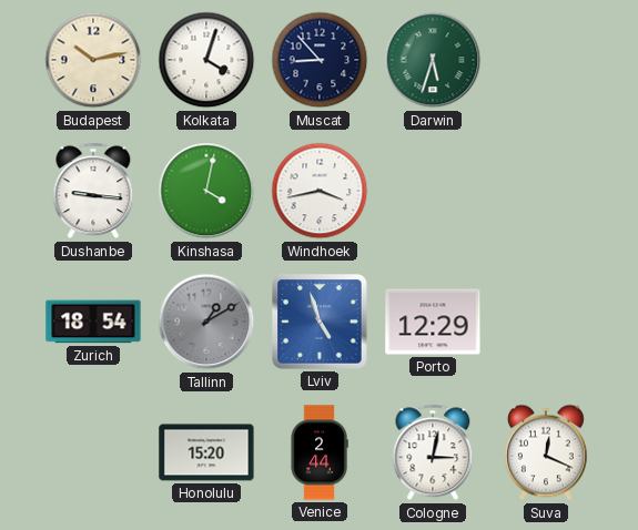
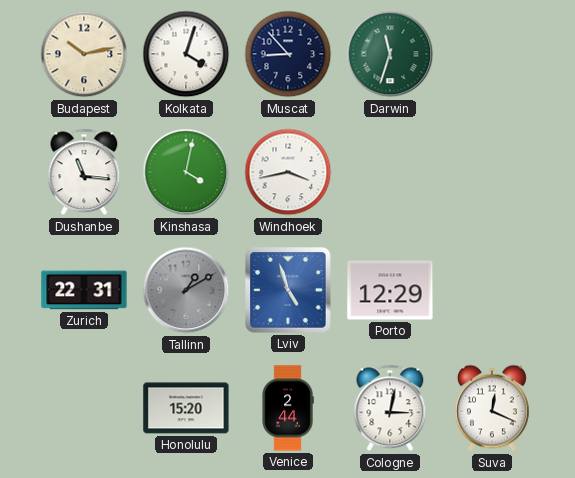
Darwin: 5:33 -> 11:33
Dushanbe: 9:16 -> 11:16
Zurich: 18:54 -> 22:31
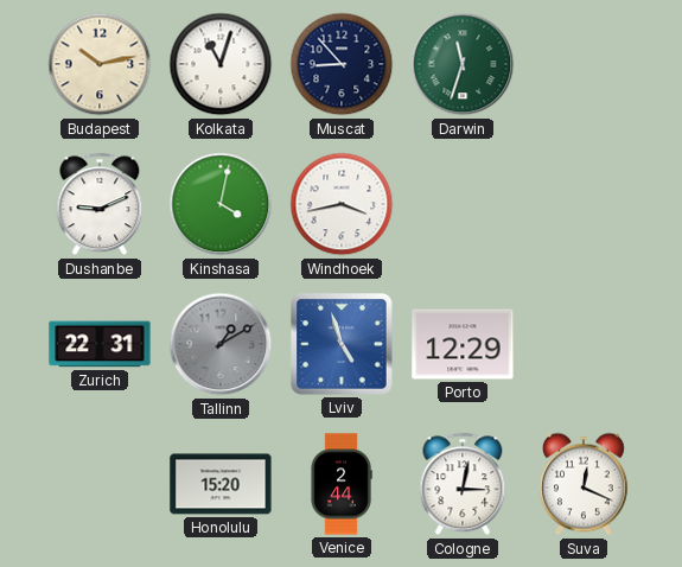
Kolkata: 4:03 -> 11:03
Dushanbe: 11:16 -> 9:11
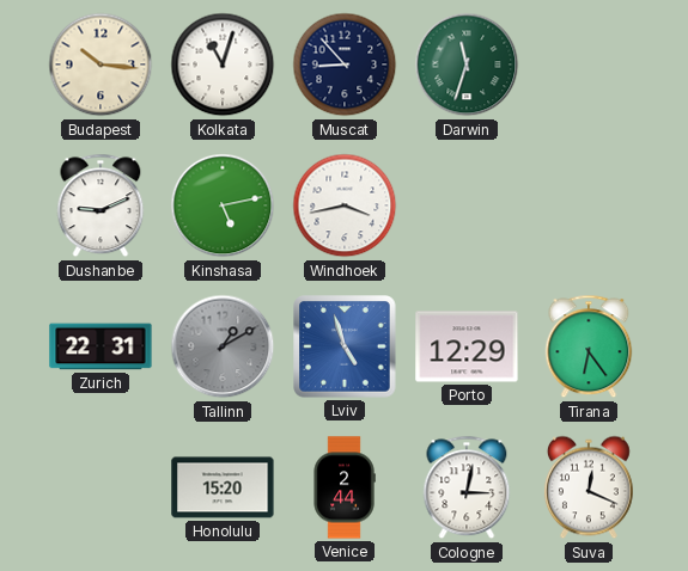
Budapest: 10:13 -> 10:16
Kinshasa: 4:02 -> 5:13
Tirana: none -> 6:24
